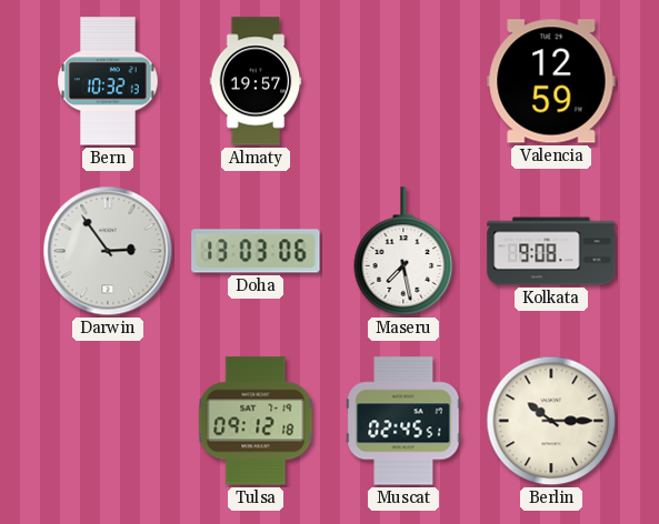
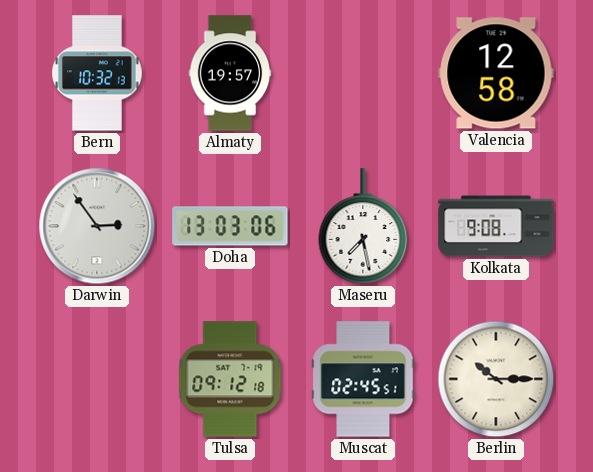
Valencia: 12:59 -> 12:58
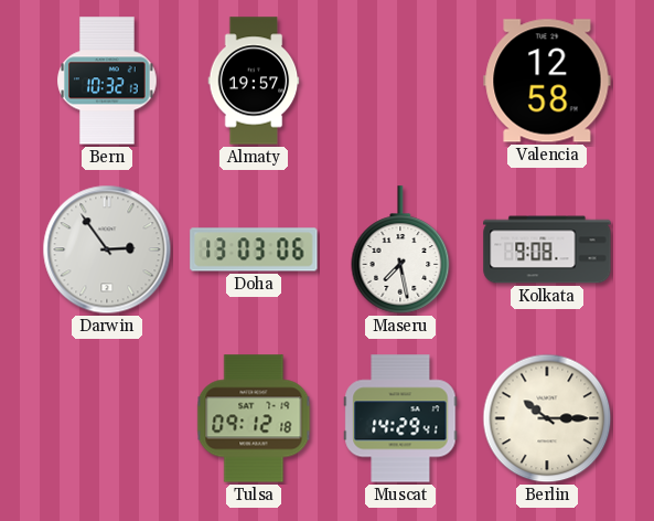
Muscat: 02:45 -> 14:29
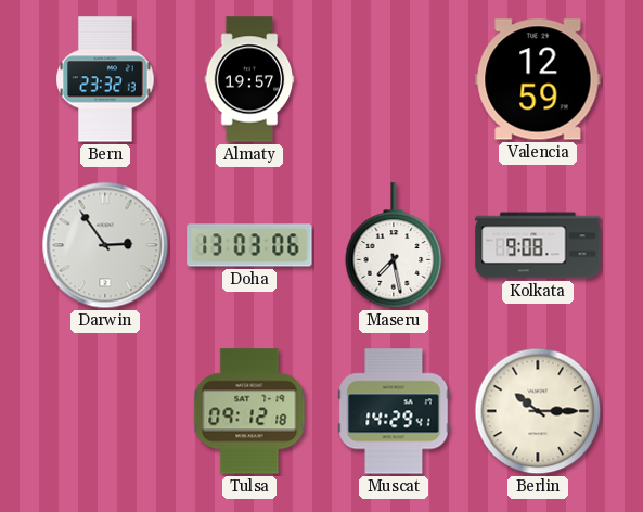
Bern: 10:32 -> 23:32
Valencia: 12:58 -> 12:59
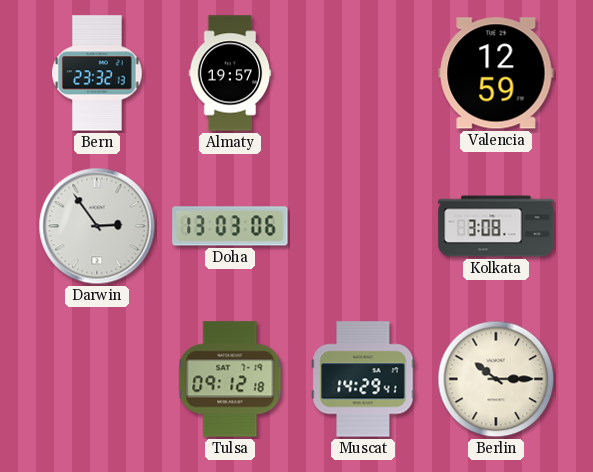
Maseru: 7:28 -> none
Kolkata: 9:08 -> 3:08
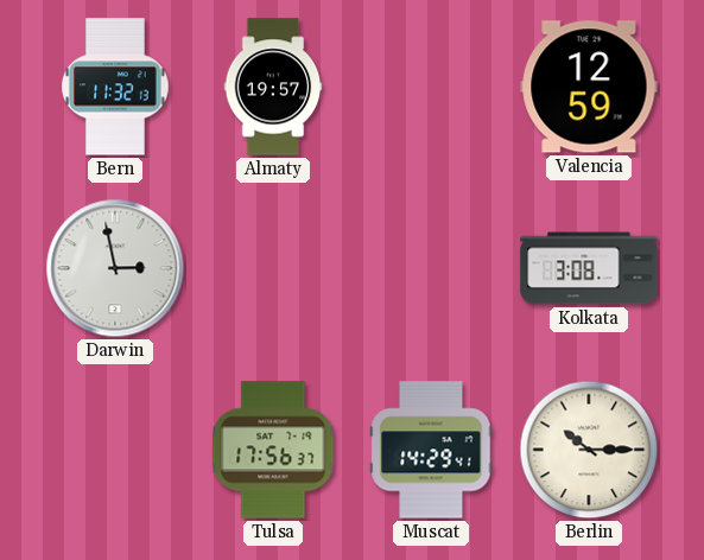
Bern: 23:32 -> 11:32
Darwin: 2:54 -> 2:58
Doha: 13:03 -> none
Tulsa: 09:12 -> 17:56
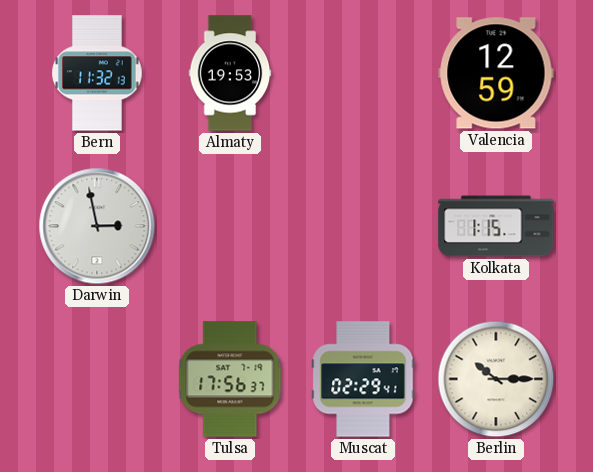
Almaty: 19:57 -> 19:53
Kolkata: 3:08 -> 1:15
Muscat: 14:29 -> 02:29
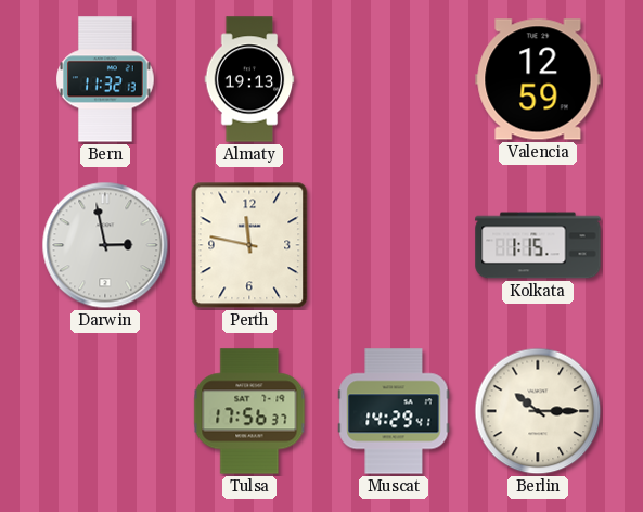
Almaty: 19:53 -> 19:13
Perth: none -> 11:47
Muscat: 02:29 -> 14:29
